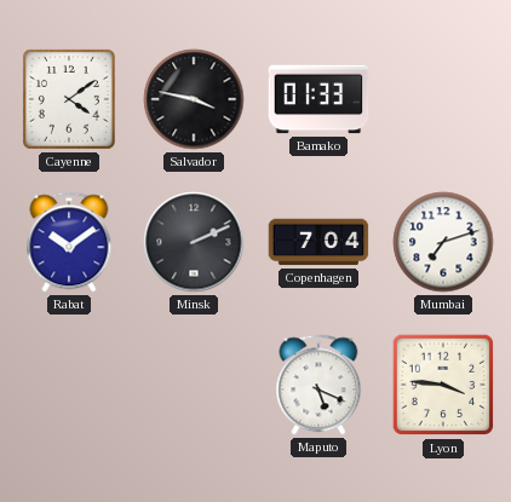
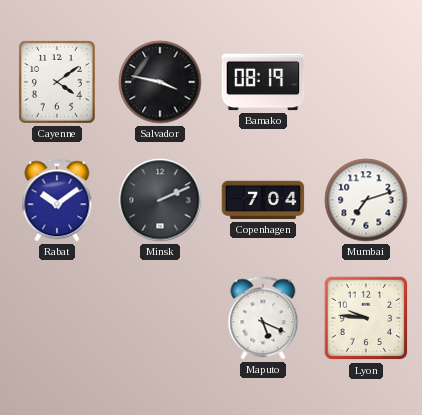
Bamako: 01:33 -> 08:19
Lyon: 3:46 -> 9:46
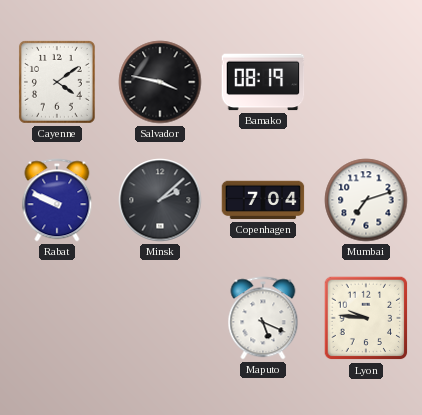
Rabat: 10:09 -> 9:49
Minsk: 2:11 -> 2:08
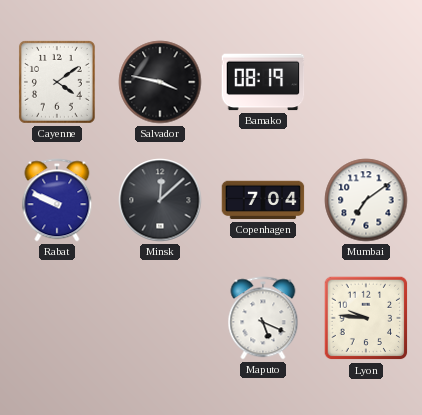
Minsk: 2:08 -> 12:08
Mumbai: 7:12 -> 7:09
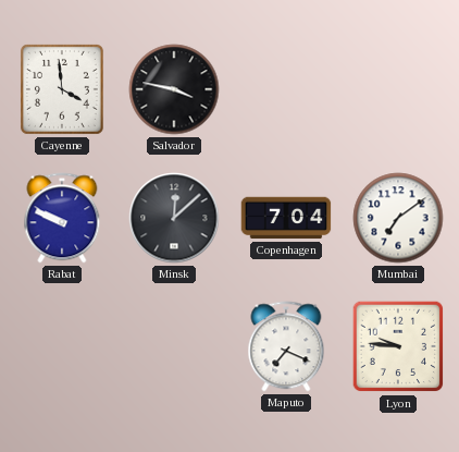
Cayenne: 4:09 -> 3:59
Bamako: 08:19 -> none
Maputo: 5:19 -> 7:19
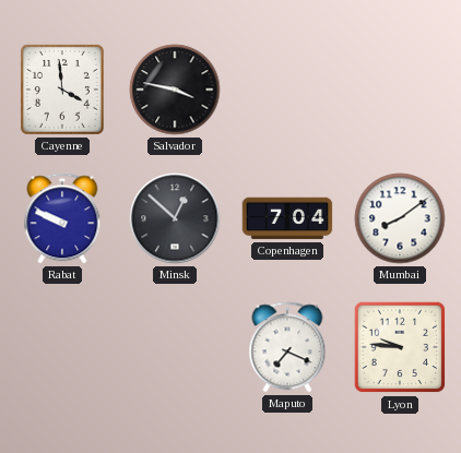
Minsk: 12:08 -> 12:52
Mumbai: 7:09 -> 8:09
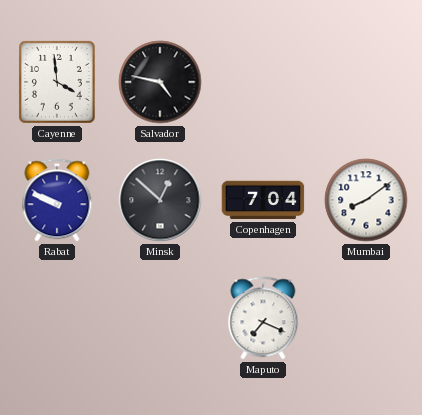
Salvador: 3:47 -> 4:47
Lyon: 9:46 -> none
